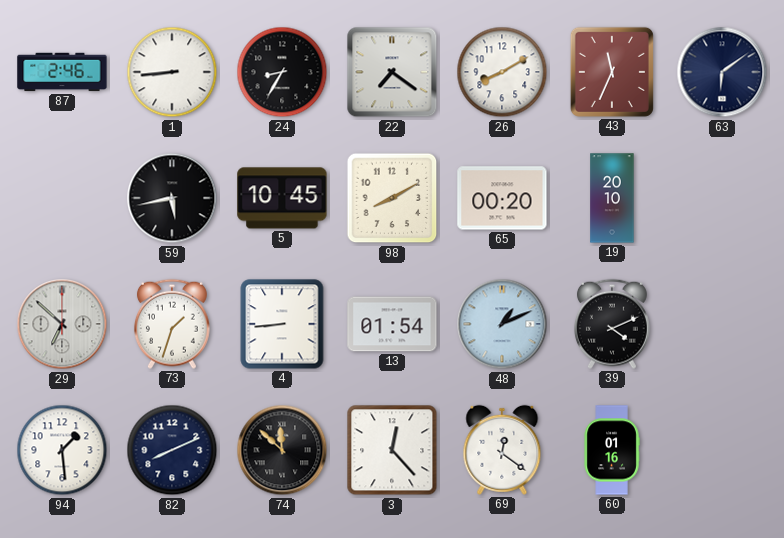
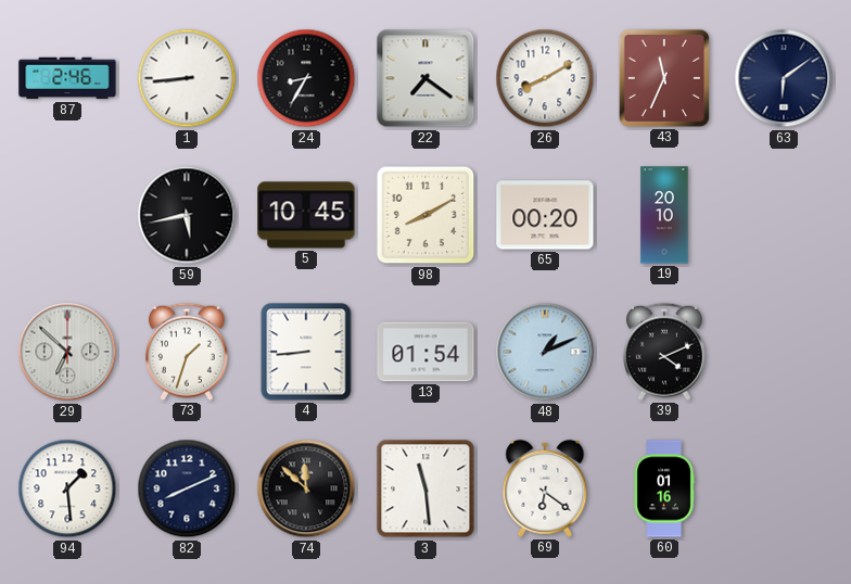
3: 12:23 -> 11:29
69: 12:21 -> 6:21
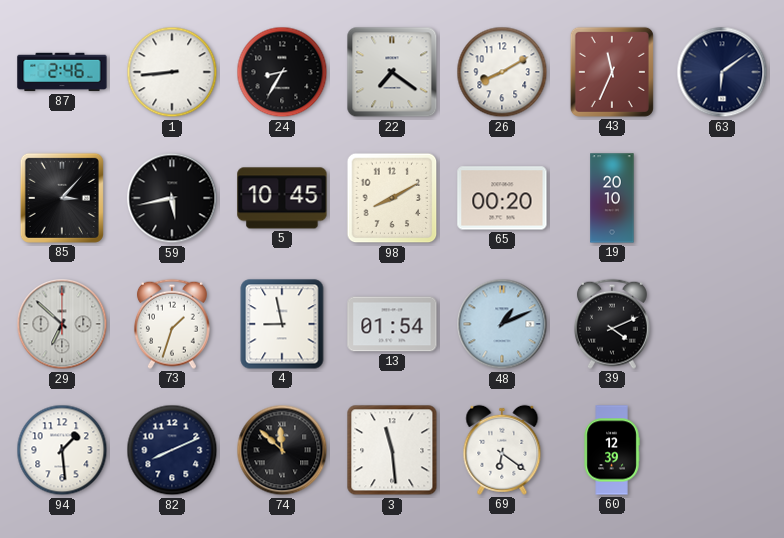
85: none -> 3:07
4: 8:44 -> 8:58
60: 01:16 -> 12:39
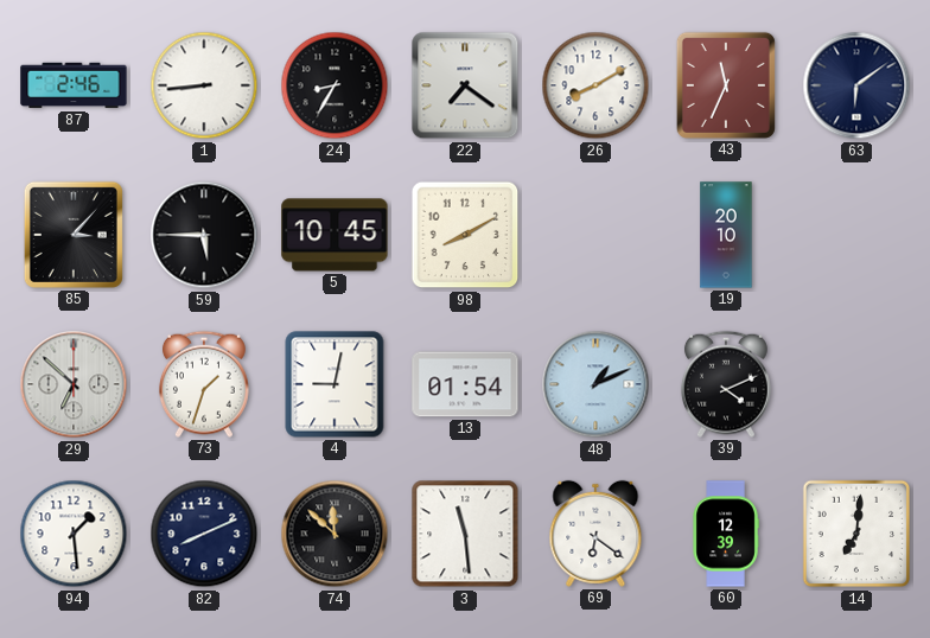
59: 5:43 -> 5:45
65: 00:20 -> none
4: 8:58 -> 9:02
14: none -> 7:01
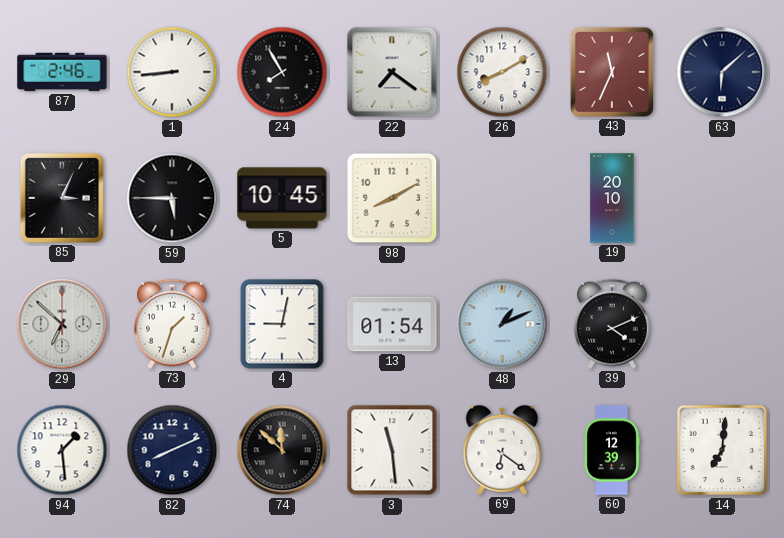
24: 8:35 -> 7:55
63: 6:09 -> 6:08
85: 3:07 -> 3:04
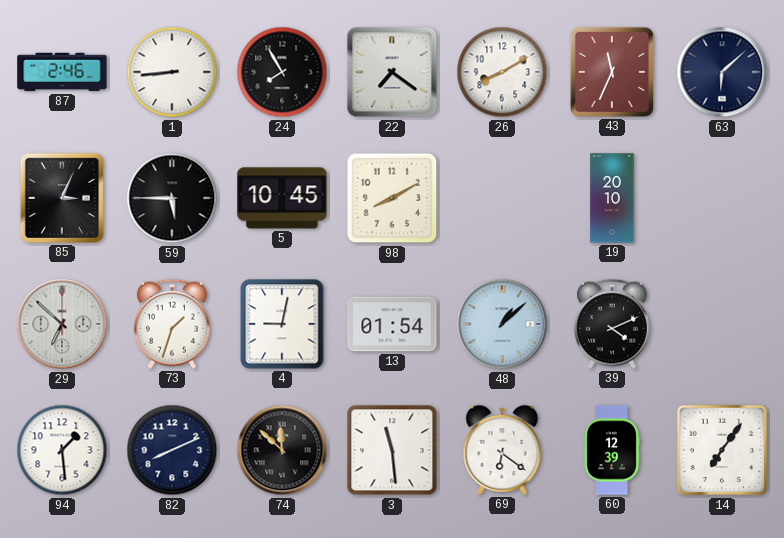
48: 1:11 -> 1:08
14: 7:01 -> 7:06
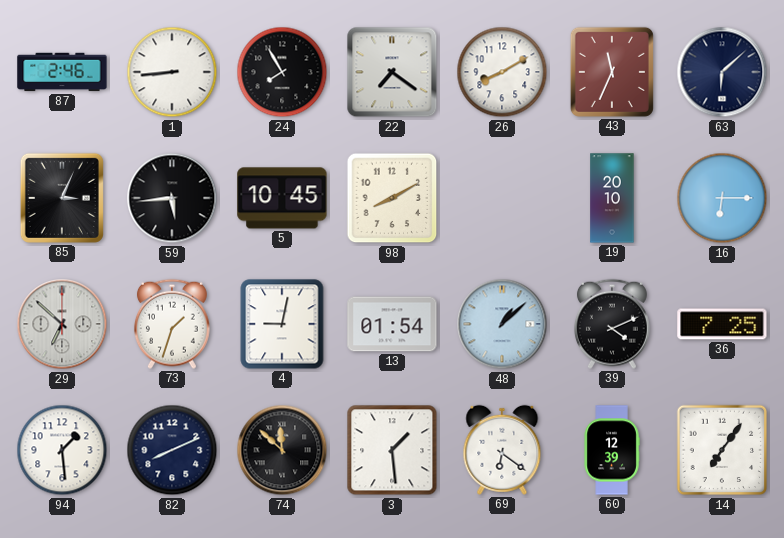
59: 5:45 -> 5:44
16: none -> 6:15
36: none -> 7:25
3: 11:29 -> 1:29
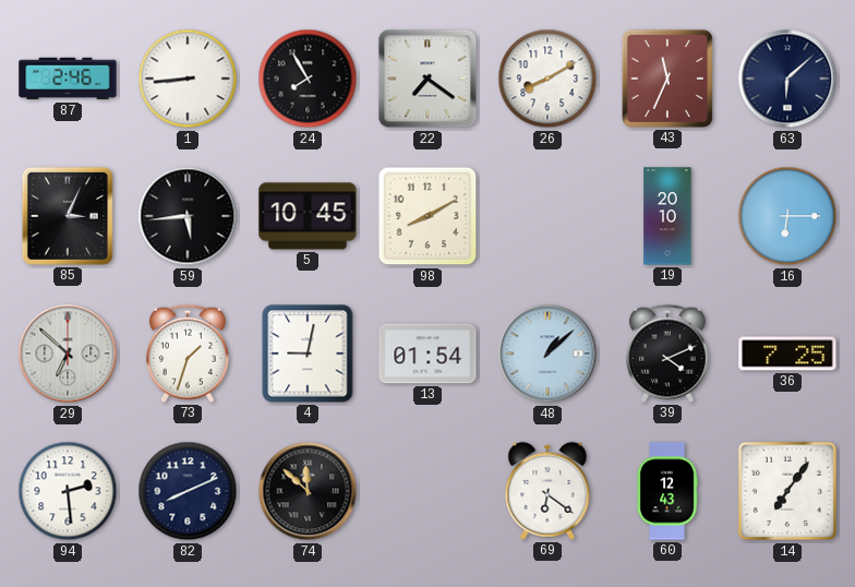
94: 1:29 -> 2:29
3: 1:29 -> none
60: 12:39 -> 12:43
